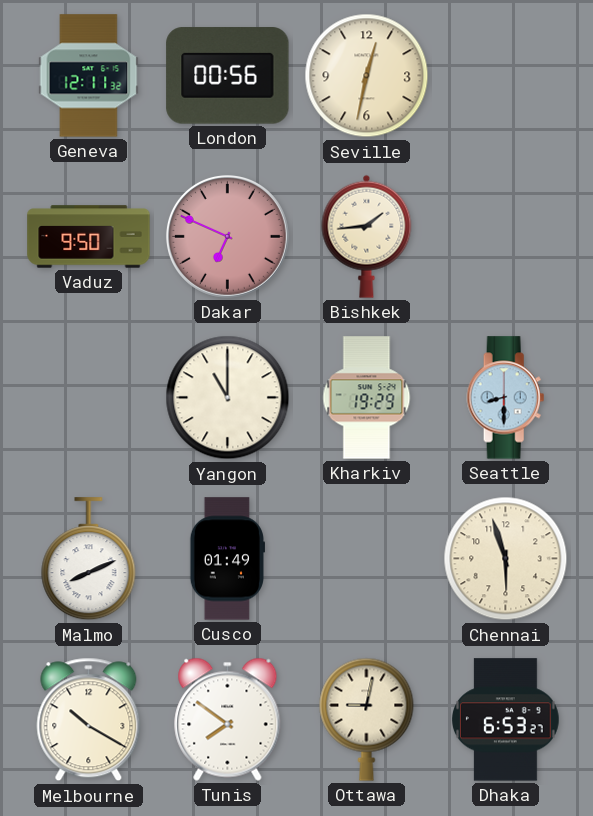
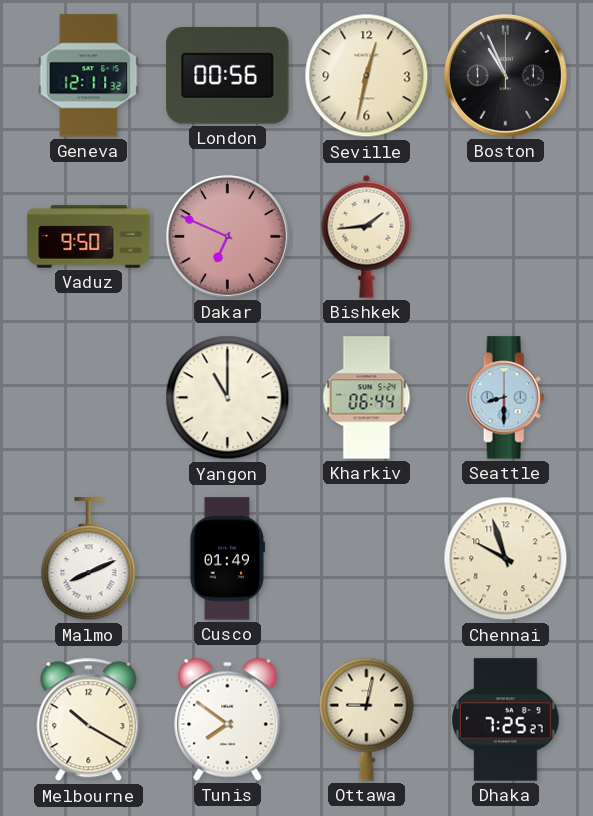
Boston: none -> 10:56
Kharkiv: 19:29 -> 06:44
Chennai: 5:57 -> 9:57
Dhaka: 6:53 -> 7:25
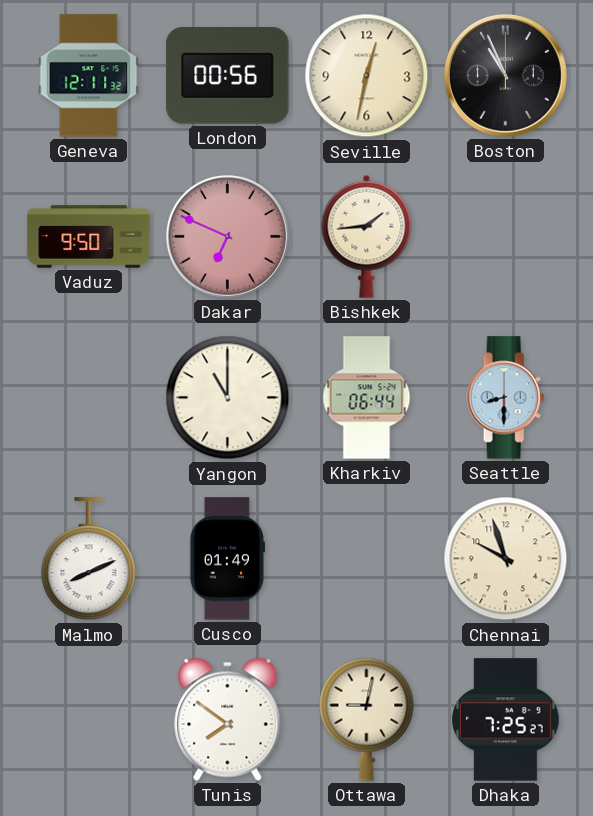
Melbourne: 10:20 -> none
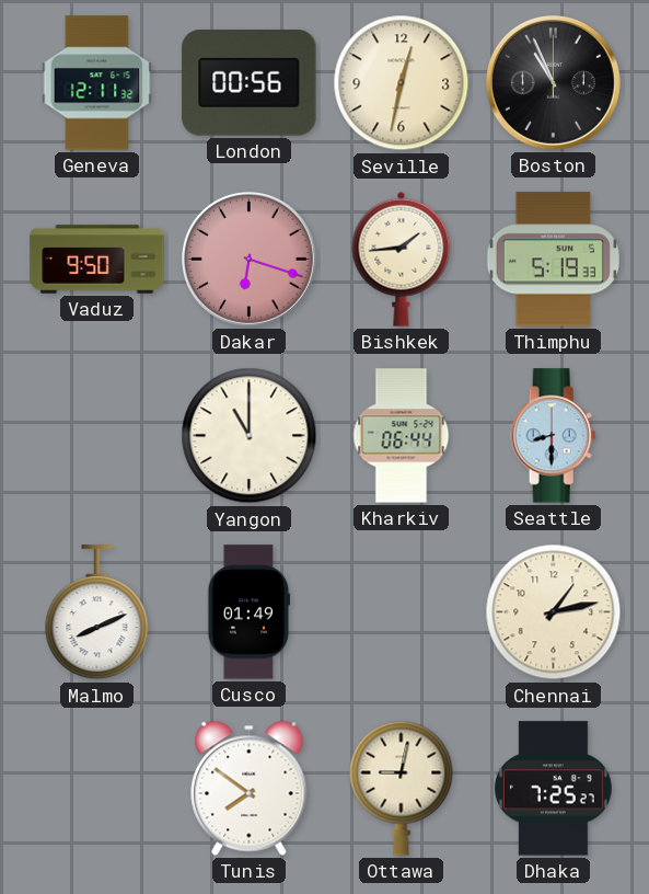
Dakar: 6:49 -> 6:18
Thimphu: none -> 5:19
Chennai: 9:57 -> 1:13
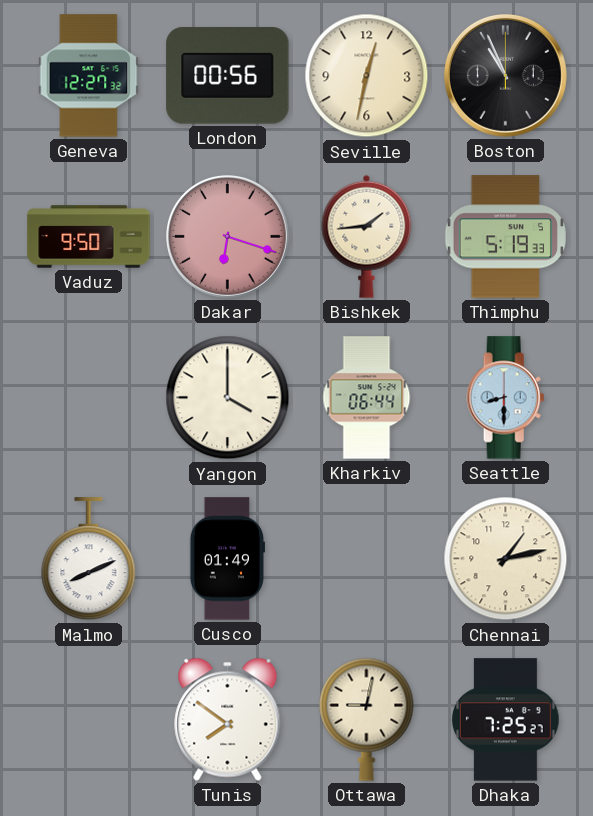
Geneva: 12:11 -> 12:27
Yangon: 11:00 -> 4:00
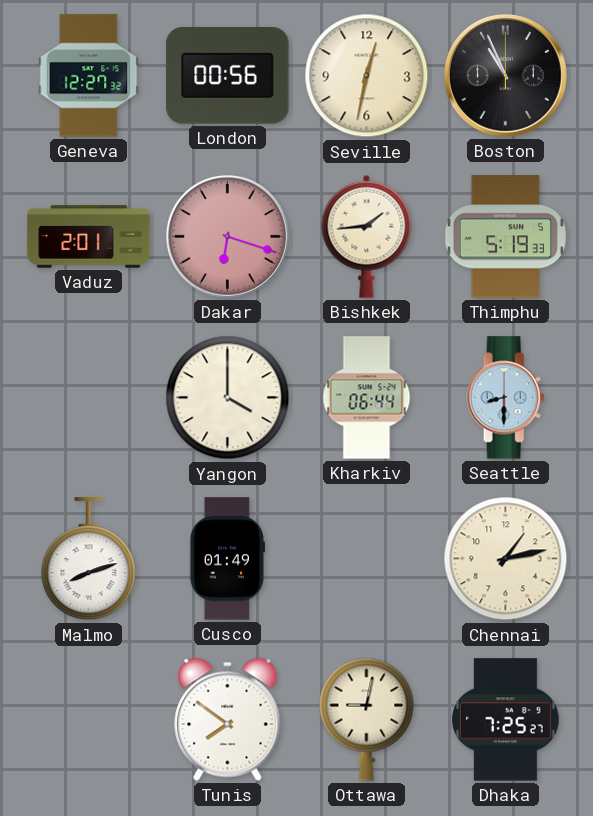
Vaduz: 9:50 -> 2:01
Malmo: 8:11 -> 8:12
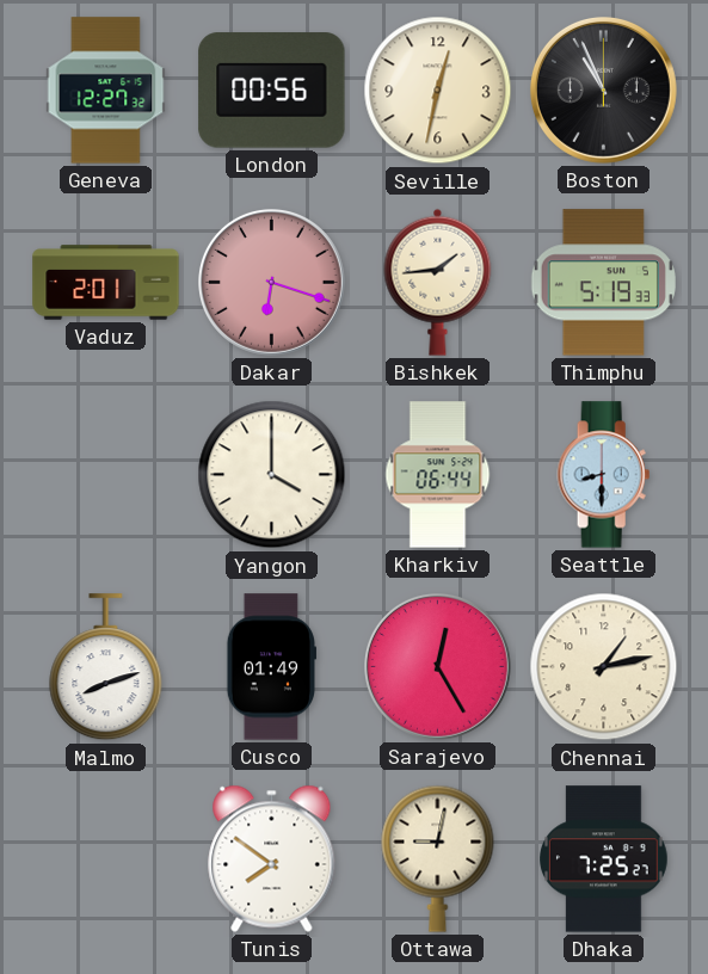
Sarajevo: none -> 12:25
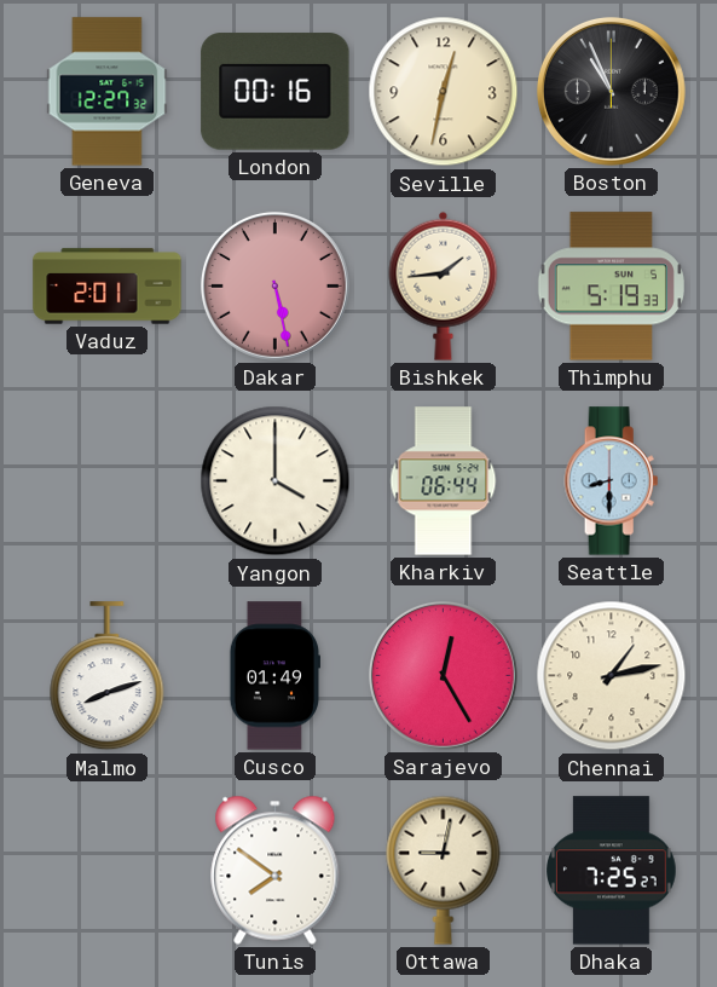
London: 00:56 -> 00:16
Dakar: 6:18 -> 5:28
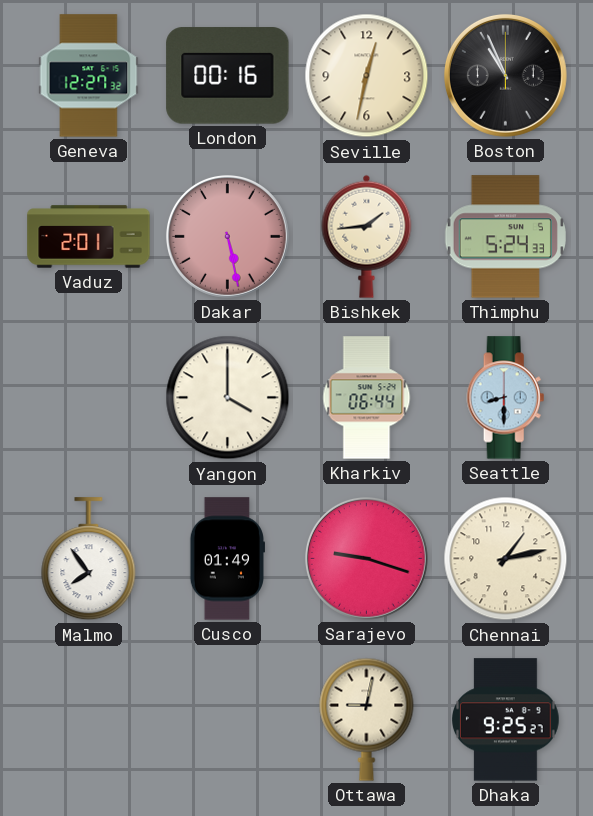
Thimphu: 5:19 -> 5:24
Malmo: 8:12 -> 7:54
Sarajevo: 12:25 -> 9:18
Tunis: 7:51 -> none
Dhaka: 7:25 -> 9:25
